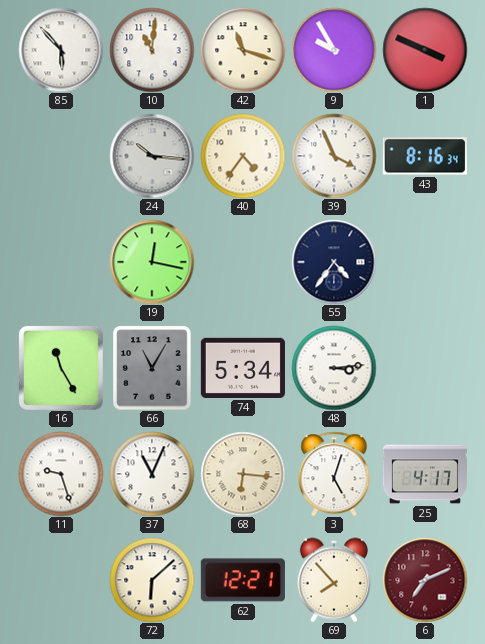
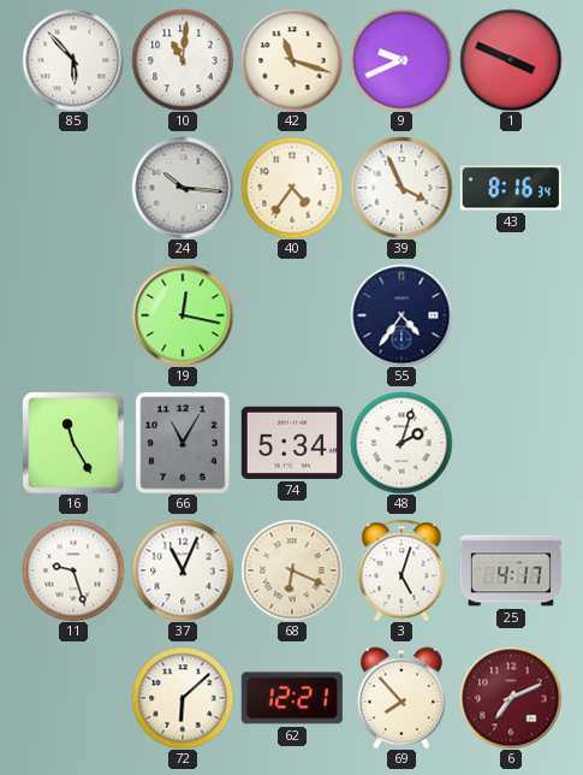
9: 9:55 -> 9:41
48: 3:14 -> 2:03
68: 6:16 -> 6:19
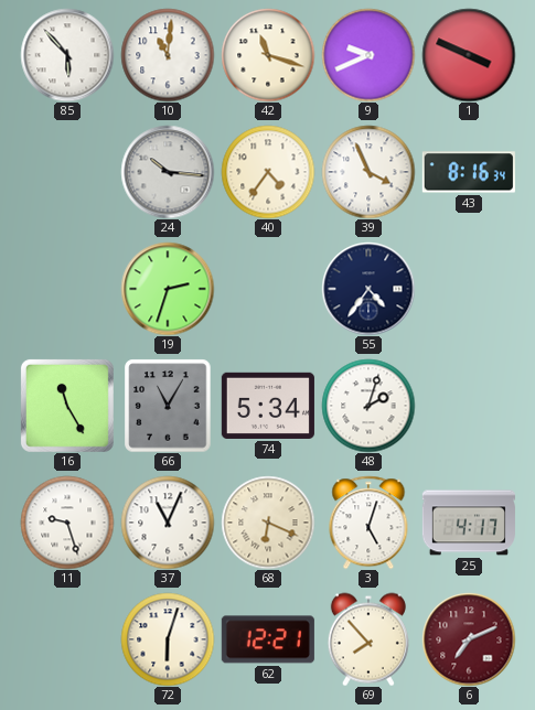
19: 12:17 -> 2:33
72: 6:08 -> 6:03
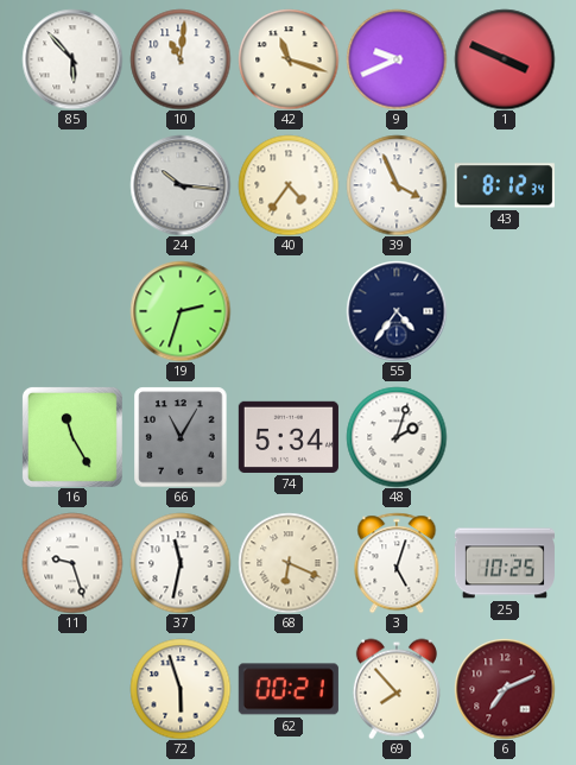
43: 8:16 -> 8:12
37: 11:04 -> 11:32
25: 4:17 -> 10:25
72: 6:03 -> 5:57
62: 12:21 -> 00:21
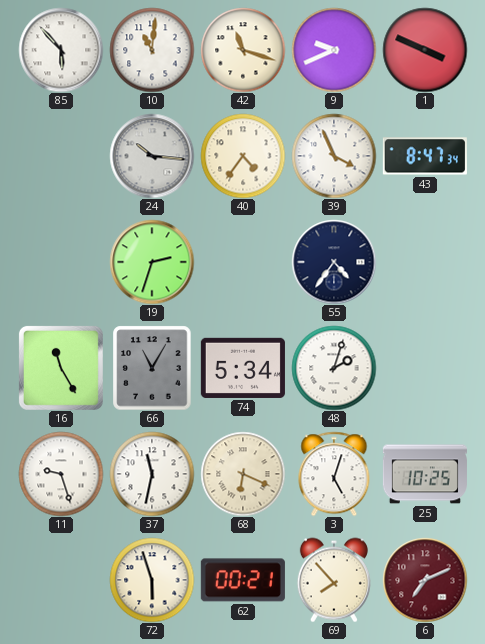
43: 8:12 -> 8:47
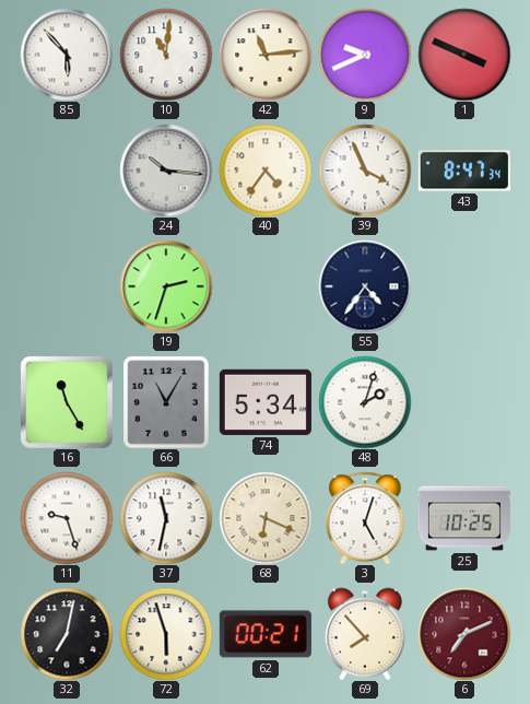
42: 11:18 -> 11:14
32: none -> 7:02
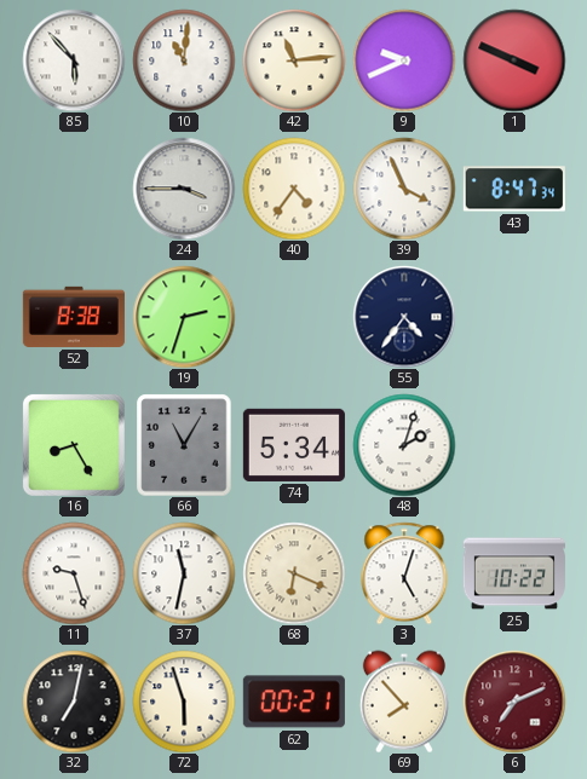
24: 10:16 -> 3:45
52: none -> 8:38
16: 11:25 -> 8:25
25: 10:25 -> 10:22
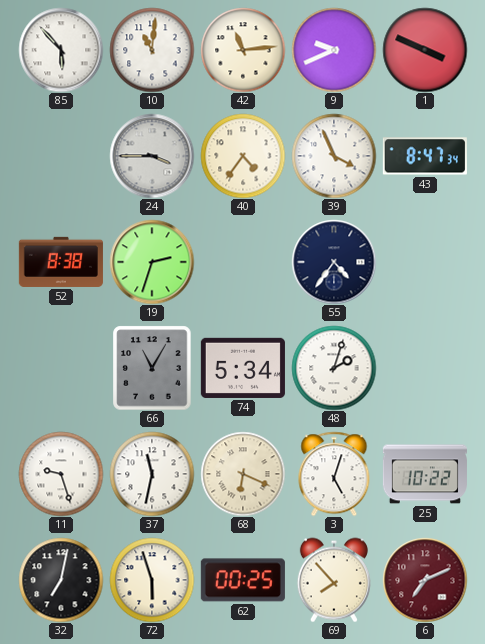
16: 8:25 -> none
62: 00:21 -> 00:25
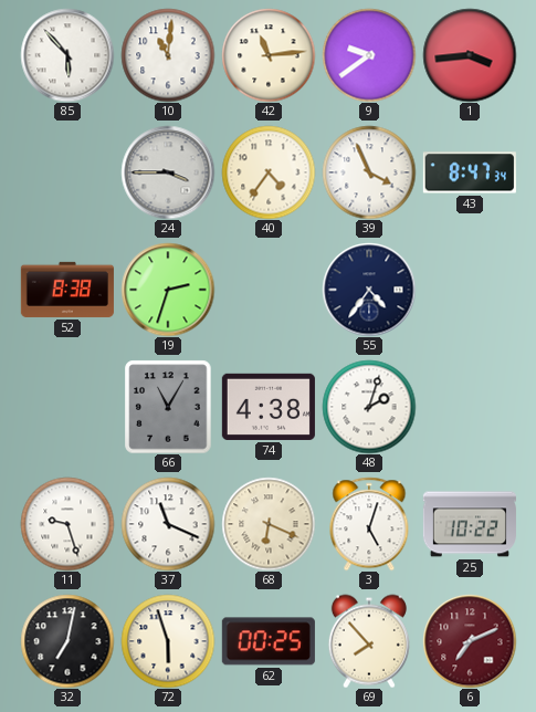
9: 9:41 -> 9:39
1: 3:49 -> 3:44
74: 5:34 -> 4:38
37: 11:32 -> 11:19
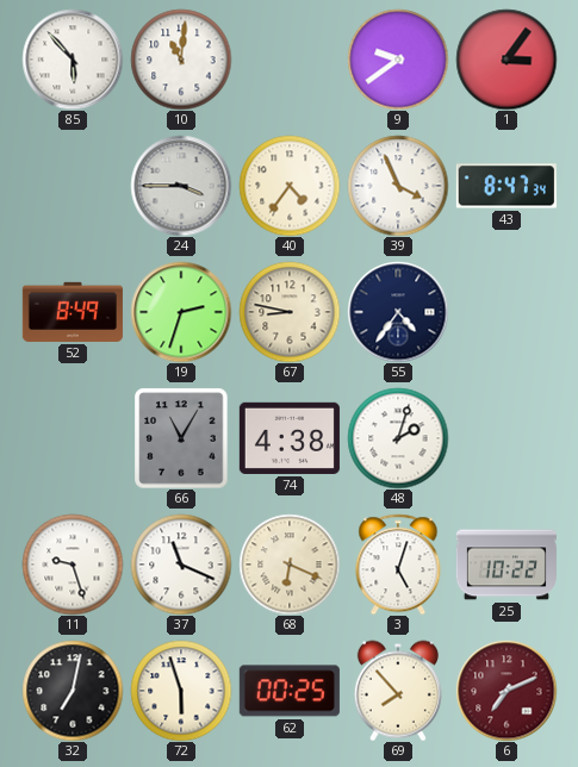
42: 11:14 -> none
1: 3:44 -> 3:06
52: 8:38 -> 8:49
67: none -> 8:47
